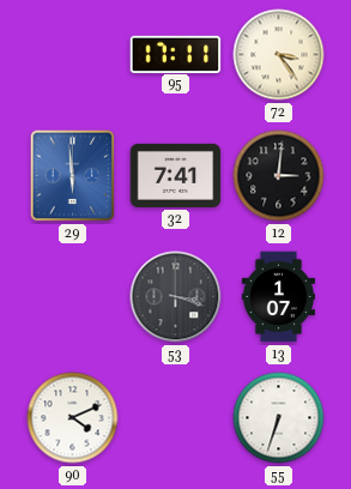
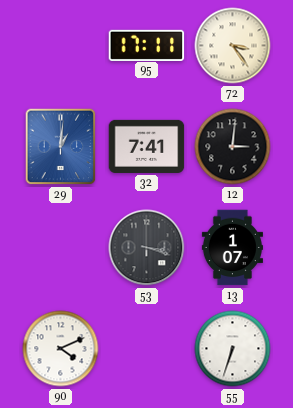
29: 5:59 -> 1:01
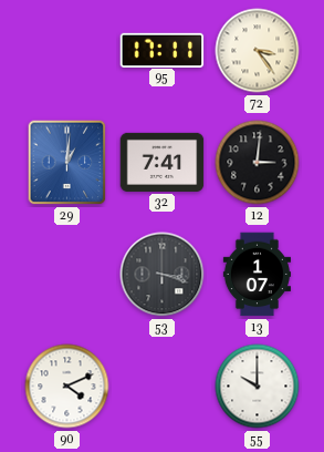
55: 6:33 -> 10:00
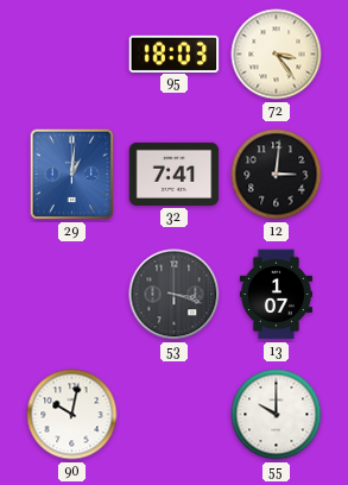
95: 17:11 -> 18:03
90: 4:11 -> 10:02
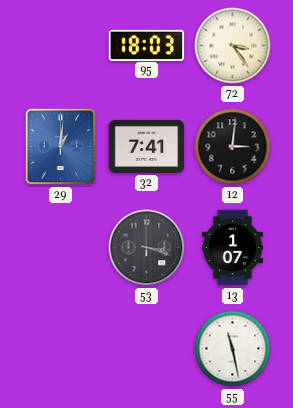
90: 10:02 -> none
55: 10:00 -> 11:28
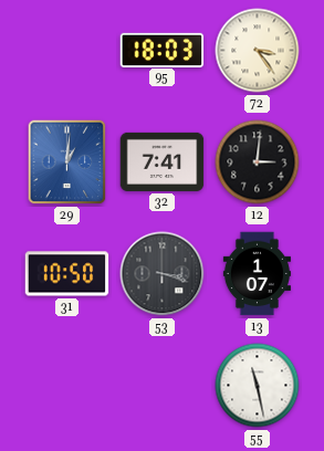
31: none -> 10:50
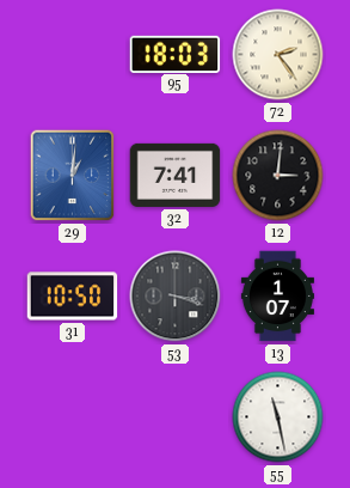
72: 3:24 -> 2:24
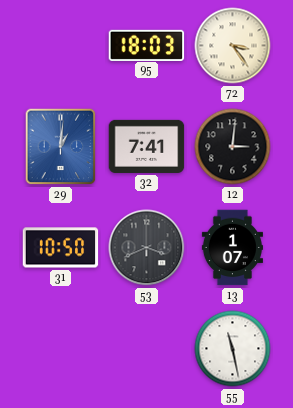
72: 2:24 -> 3:24
53: 3:18 -> 3:41
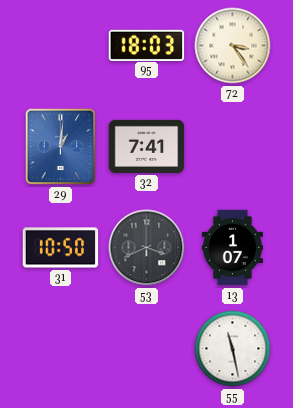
12: 3:01 -> none
